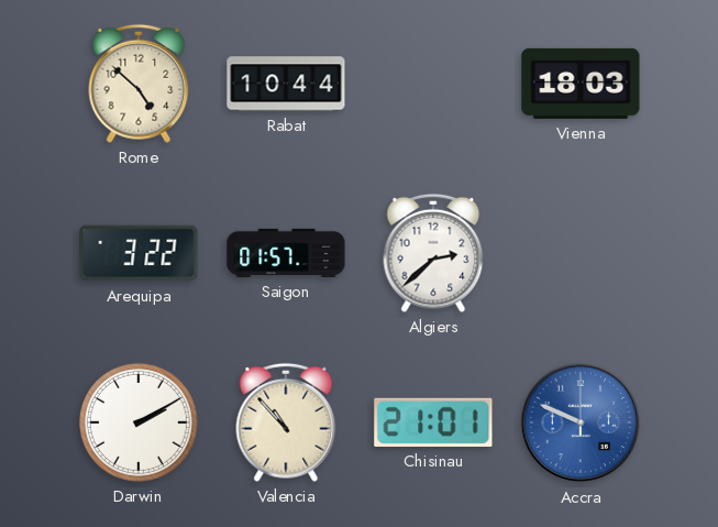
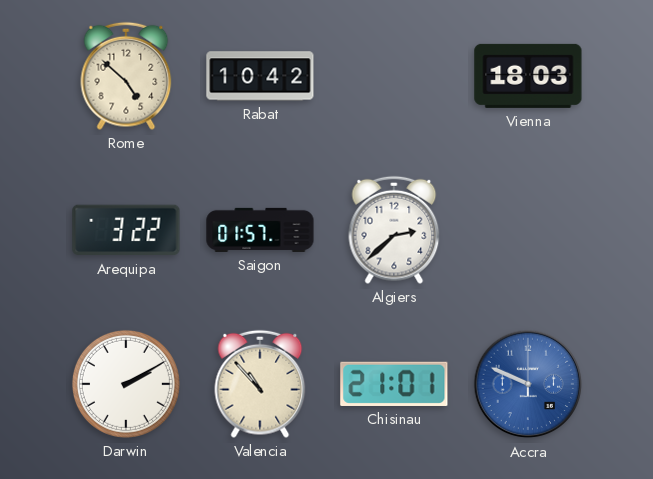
Rabat: 10:44 -> 10:42
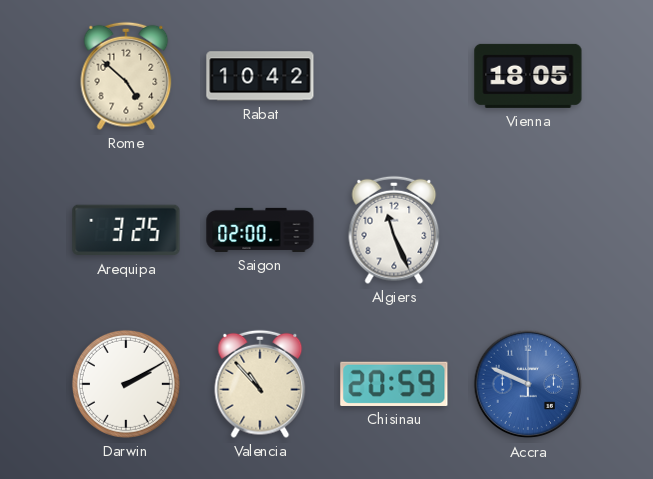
Vienna: 18:03 -> 18:05
Arequipa: 3:22 -> 3:25
Saigon: 01:57 -> 02:00
Algiers: 2:38 -> 11:26
Chisinau: 21:01 -> 20:59
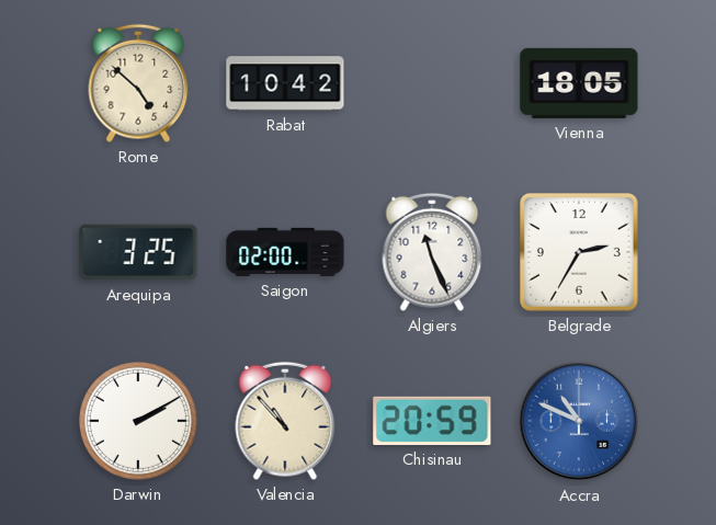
Belgrade: none -> 2:35
Accra: 9:49 -> 10:49
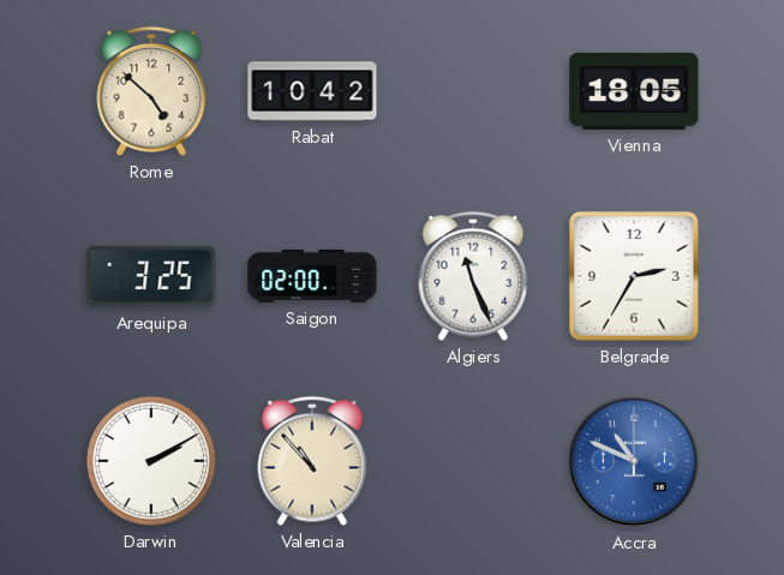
Chisinau: 20:59 -> none
